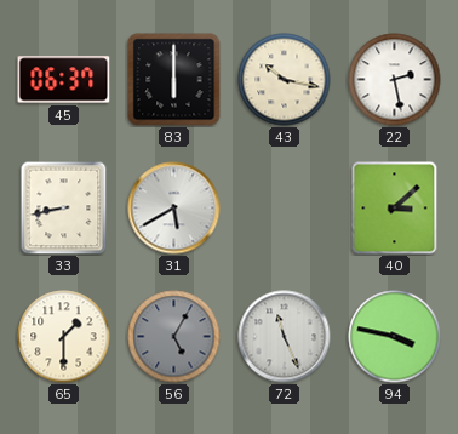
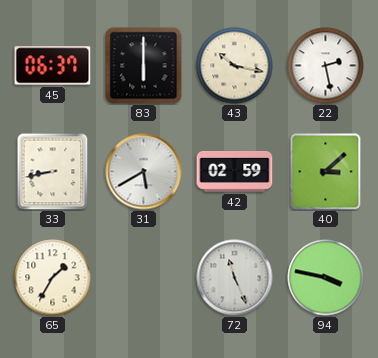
42: none -> 02:59
65: 1:30 -> 1:35
56: 5:05 -> none
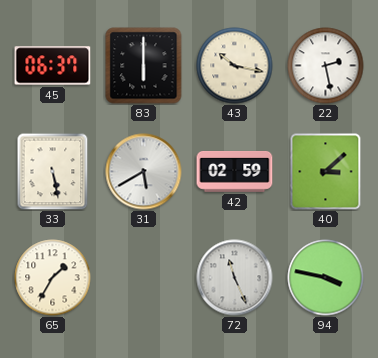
33: 8:43 -> 5:28
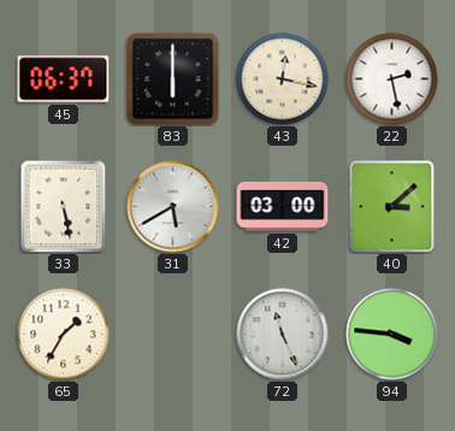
43: 10:17 -> 12:17
42: 02:59 -> 03:00
94: 3:47 -> 3:46
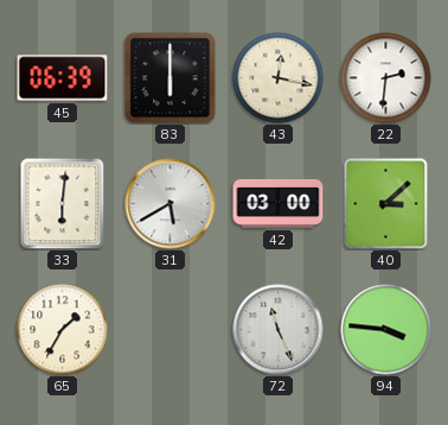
45: 06:37 -> 06:39
22: 2:28 -> 2:31
33: 5:28 -> 6:01
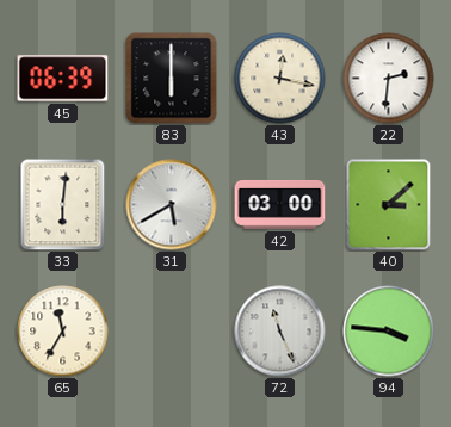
65: 1:35 -> 11:35
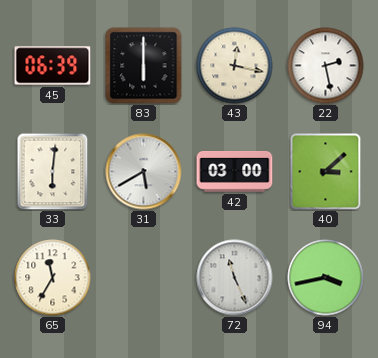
22: 2:31 -> 2:28
94: 3:46 -> 3:43
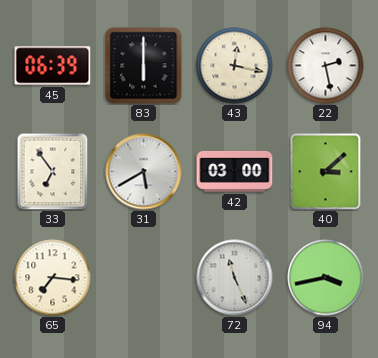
33: 6:01 -> 6:54
65: 11:35 -> 7:16
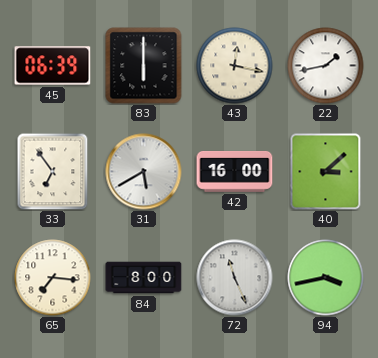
22: 2:28 -> 1:43
42: 03:00 -> 16:00
84: none -> 8:00
